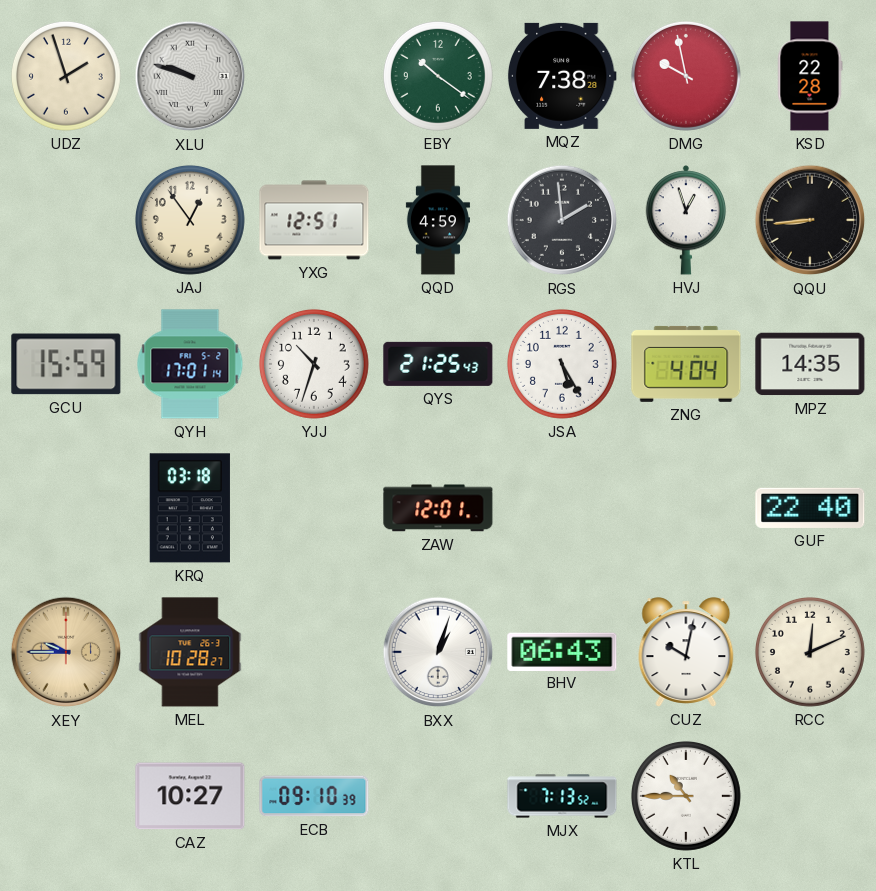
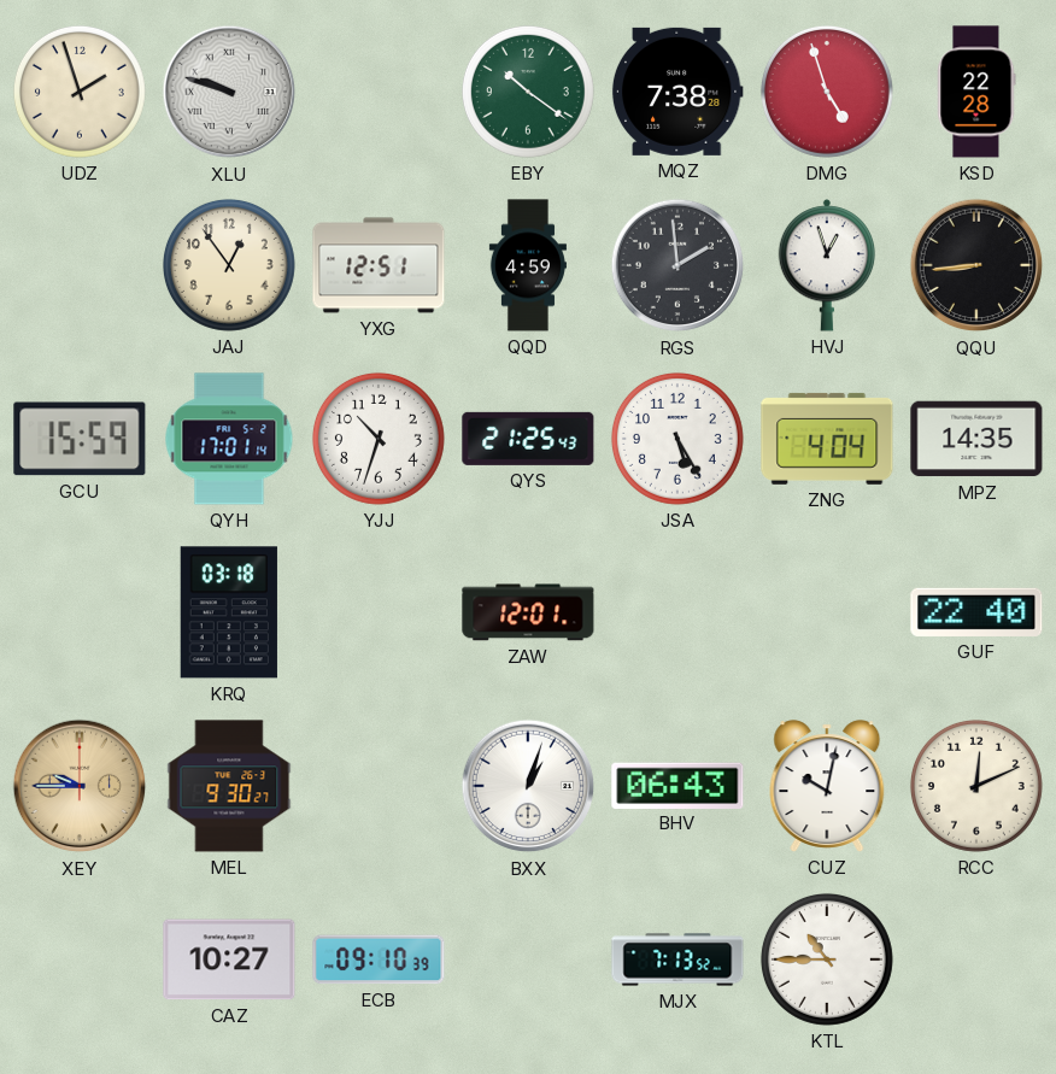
DMG: 9:58 -> 4:57
MEL: 10:28 -> 9:30
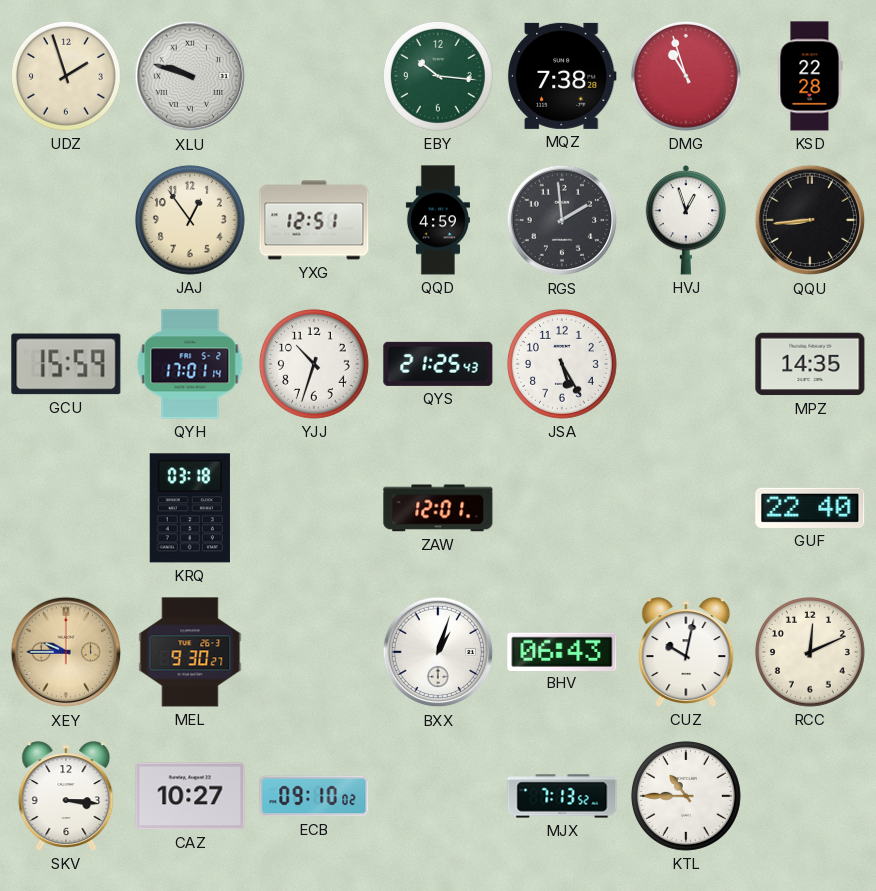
EBY: 10:21 -> 10:16
DMG: 4:57 -> 10:57
ZNG: 4:04 -> none
SKV: none -> 3:16
ECB: 09:10:39 -> 09:10:02
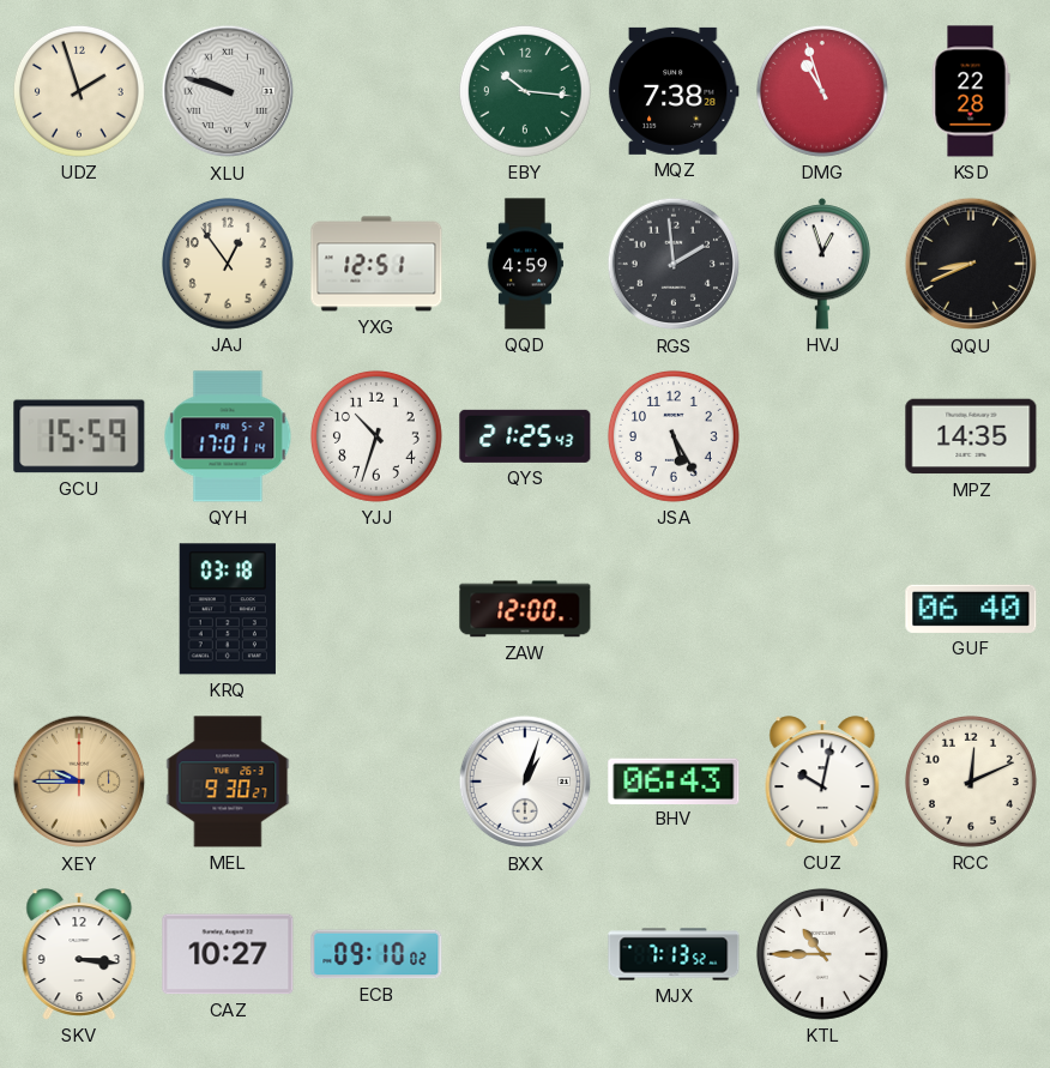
QQU: 8:44 -> 8:41
ZAW: 12:01 -> 12:00
GUF: 22:40 -> 06:40
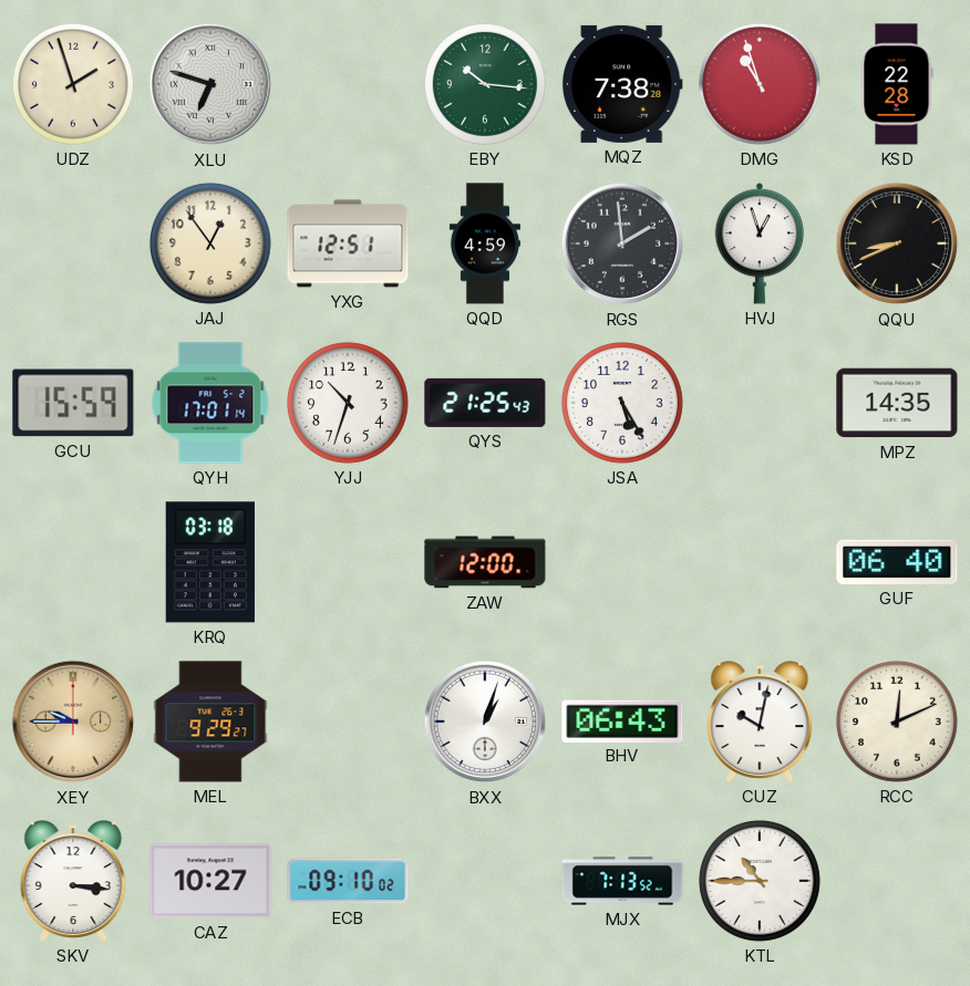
XLU: 9:48 -> 6:48
MEL: 9:30 -> 9:29
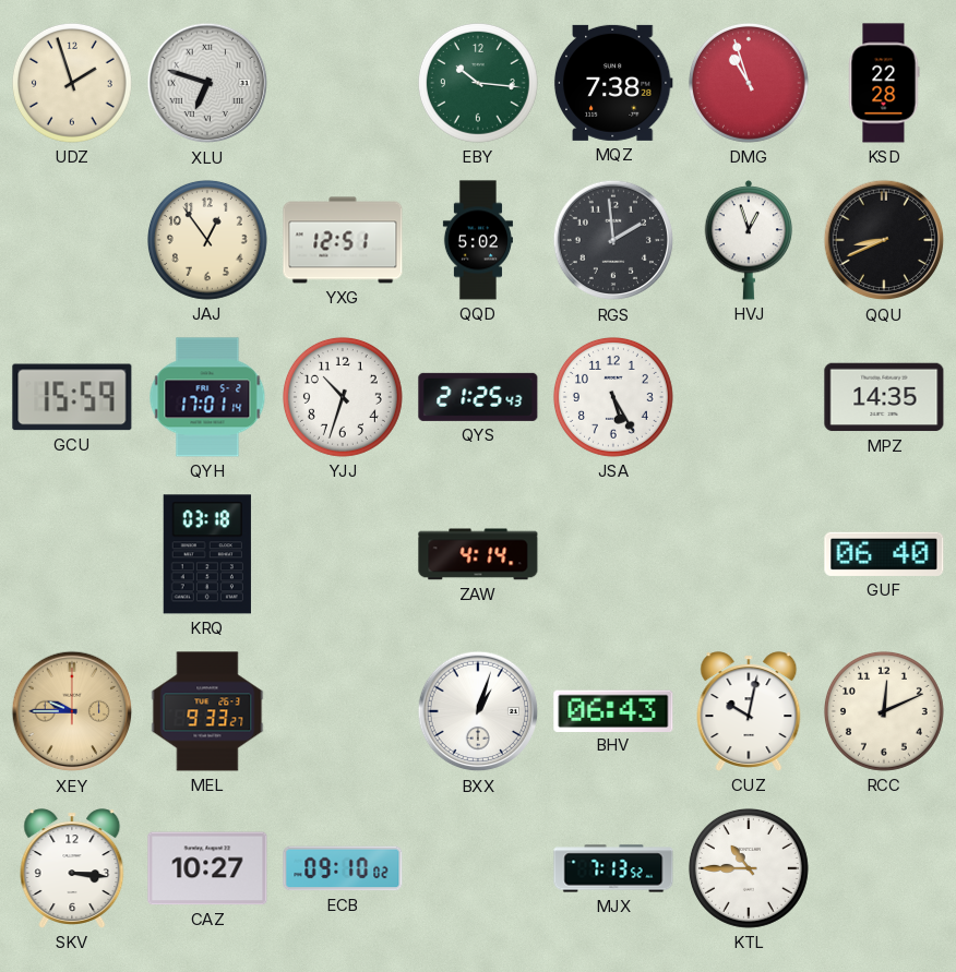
QQD: 4:59 -> 5:02
ZAW: 12:00 -> 4:14
MEL: 9:29 -> 9:33
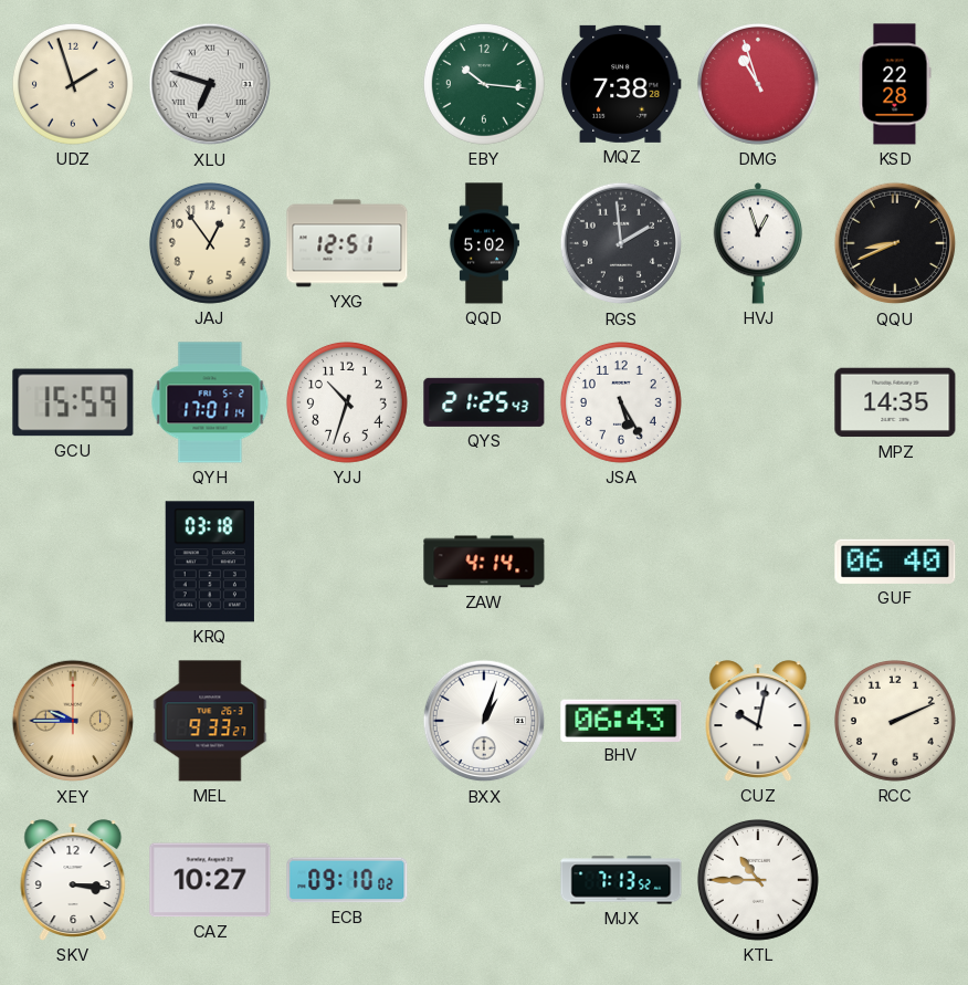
RCC: 12:11 -> 2:11
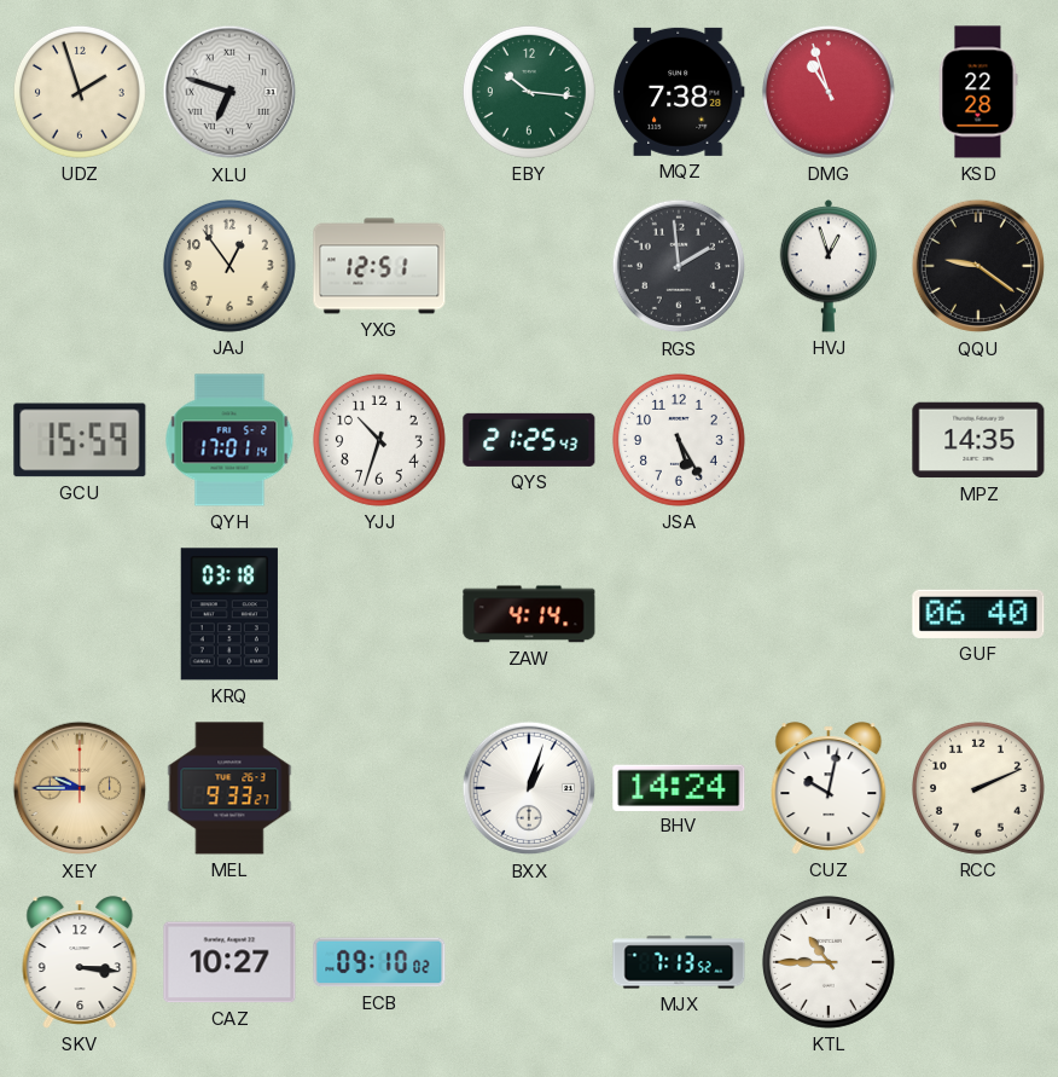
QQD: 5:02 -> none
QQU: 8:41 -> 9:21
BHV: 06:43 -> 14:24
